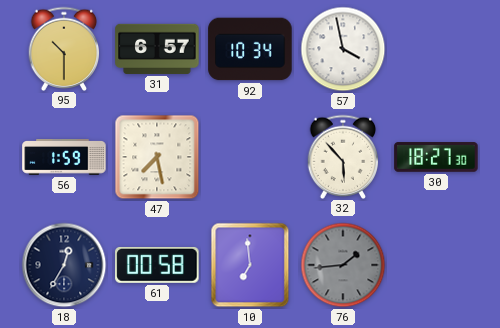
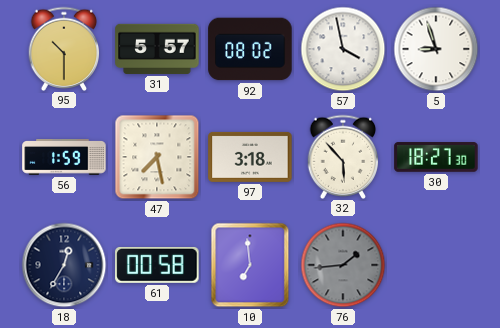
31: 6:57 -> 5:57
92: 10:34 -> 08:02
5: none -> 8:57
97: none -> 3:18
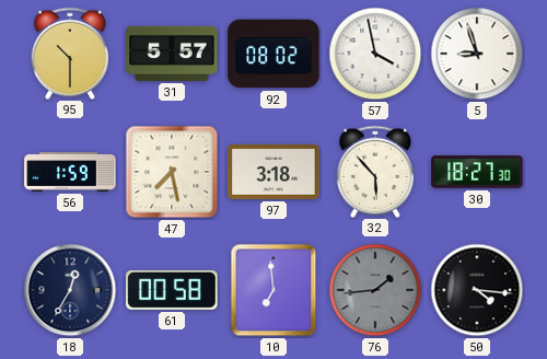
50: none -> 4:16
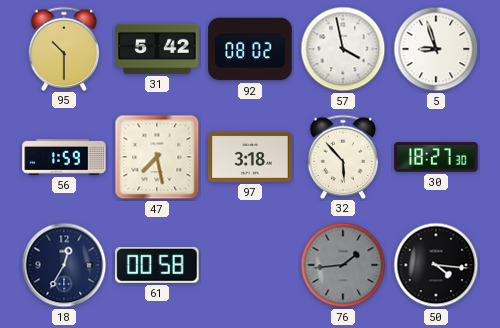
31: 5:57 -> 5:42
10: 6:59 -> none
